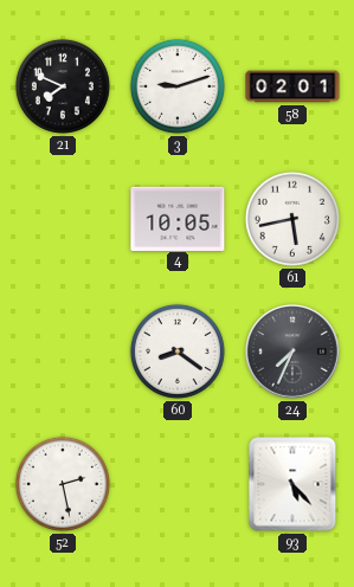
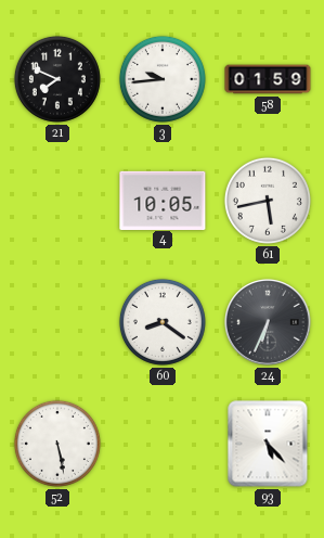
3: 9:12 -> 9:44
58: 02:01 -> 01:59
24: 7:34 -> 6:34
52: 2:28 -> 5:28
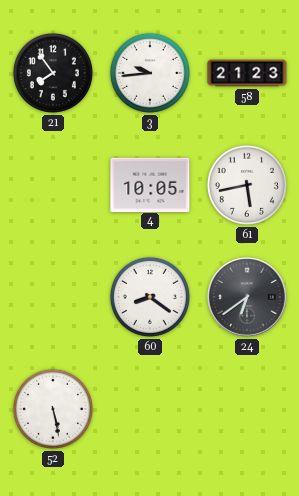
21: 7:49 -> 7:54
58: 01:59 -> 21:23
24: 6:34 -> 6:39
93: 5:23 -> none
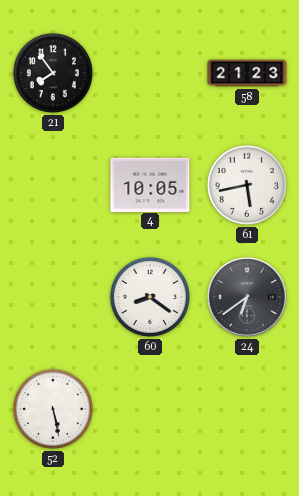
3: 9:44 -> none
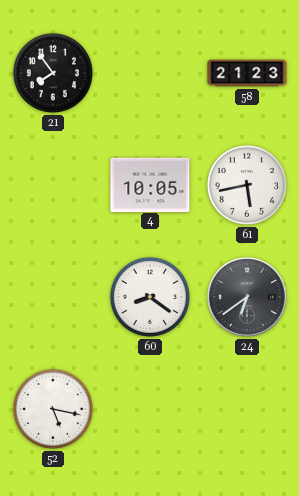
52: 5:28 -> 5:17
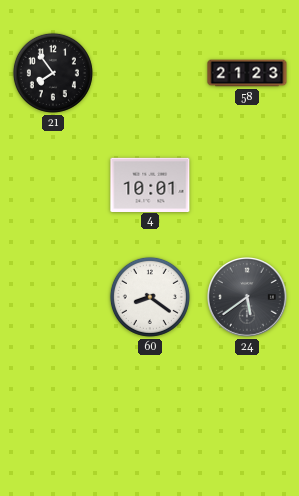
4: 10:05 -> 10:01
61: 5:43 -> none
24: 6:39 -> 5:39
52: 5:17 -> none
